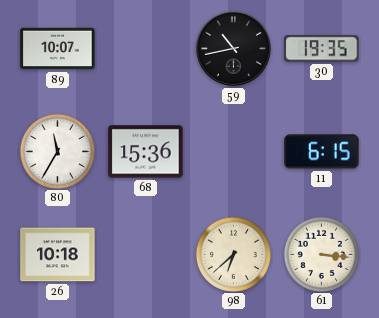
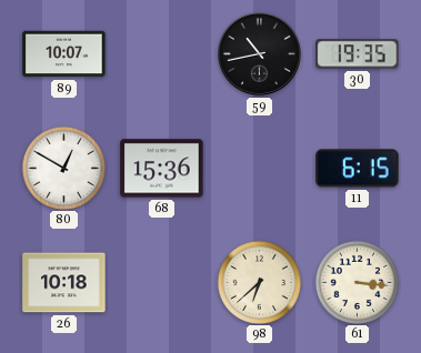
80: 11:35 -> 12:50
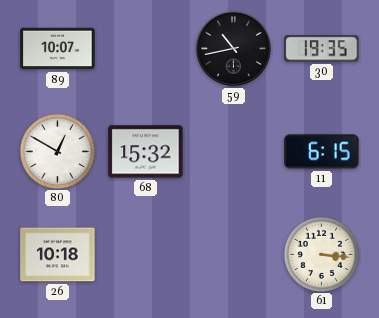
68: 15:36 -> 15:32
98: 6:38 -> none
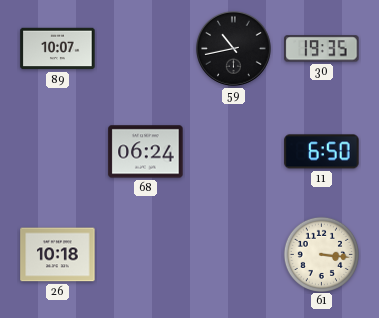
80: 12:50 -> none
68: 15:32 -> 06:24
11: 6:15 -> 6:50
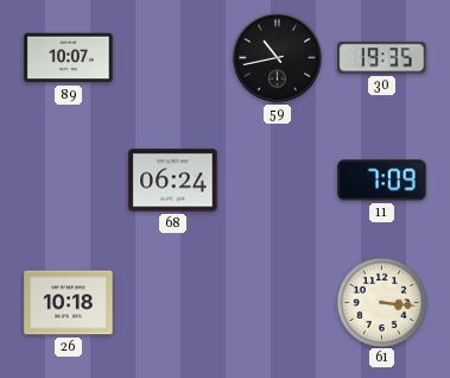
11: 6:50 -> 7:09
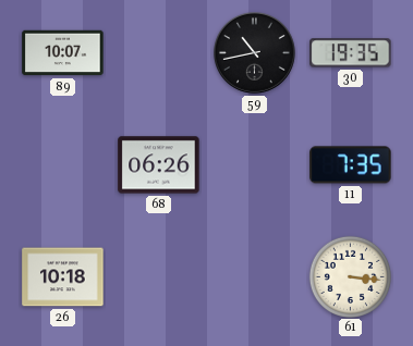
68: 06:24 -> 06:26
11: 7:09 -> 7:35
